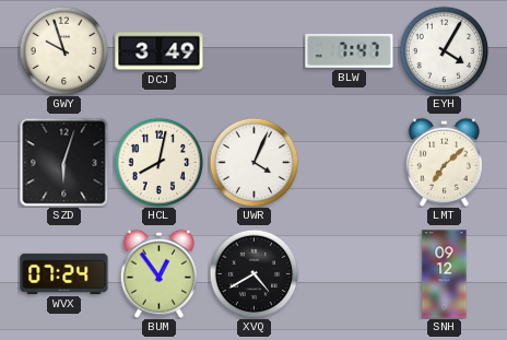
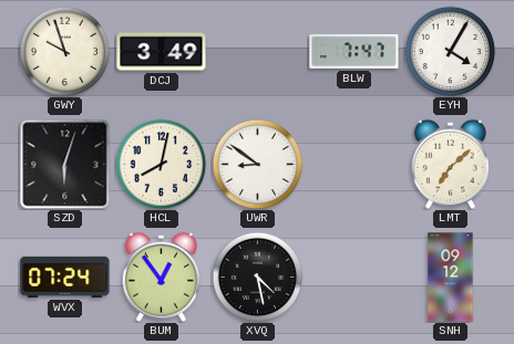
UWR: 4:04 -> 8:51
XVQ: 4:40 -> 4:28
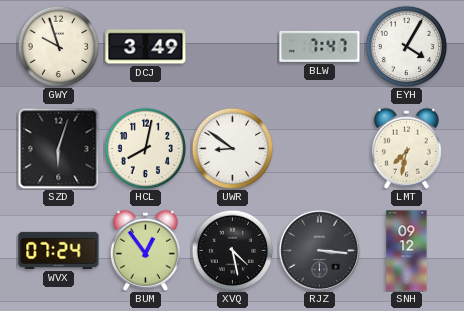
LMT: 7:08 -> 7:32
RJZ: none -> 3:16
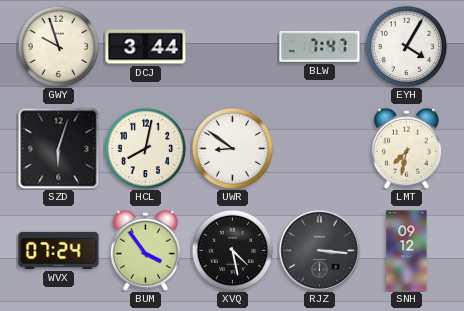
DCJ: 3:49 -> 3:44
BUM: 12:54 -> 3:54
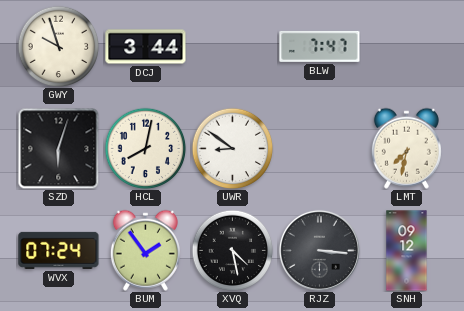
EYH: 4:05 -> none
BUM: 3:54 -> 1:54
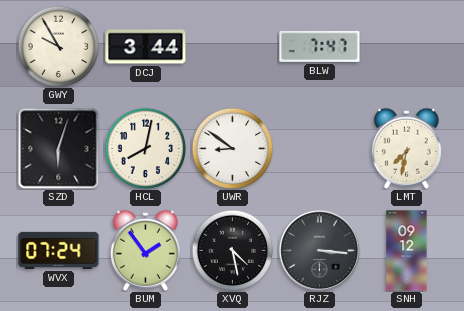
GWY: 9:57 -> 9:55
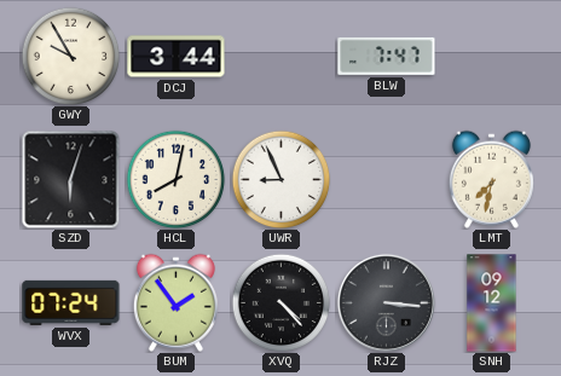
UWR: 8:51 -> 8:56
XVQ: 4:28 -> 4:23
